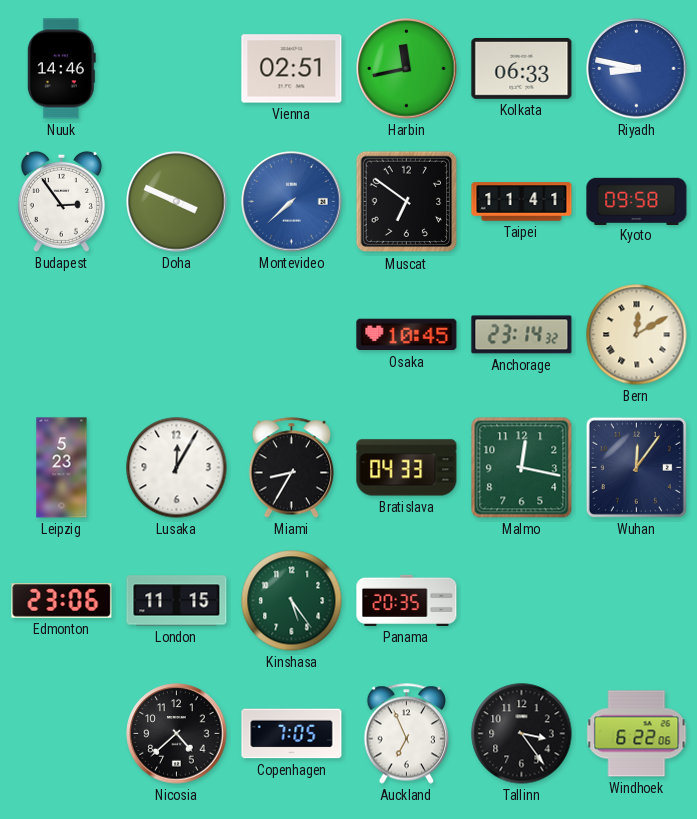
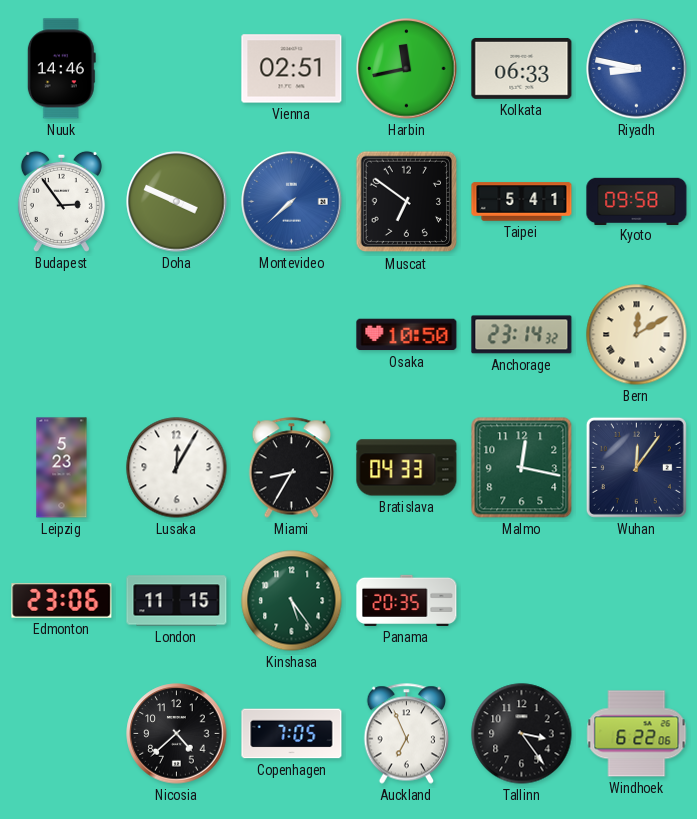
Taipei: 11:41 -> 5:41
Osaka: 10:45 -> 10:50
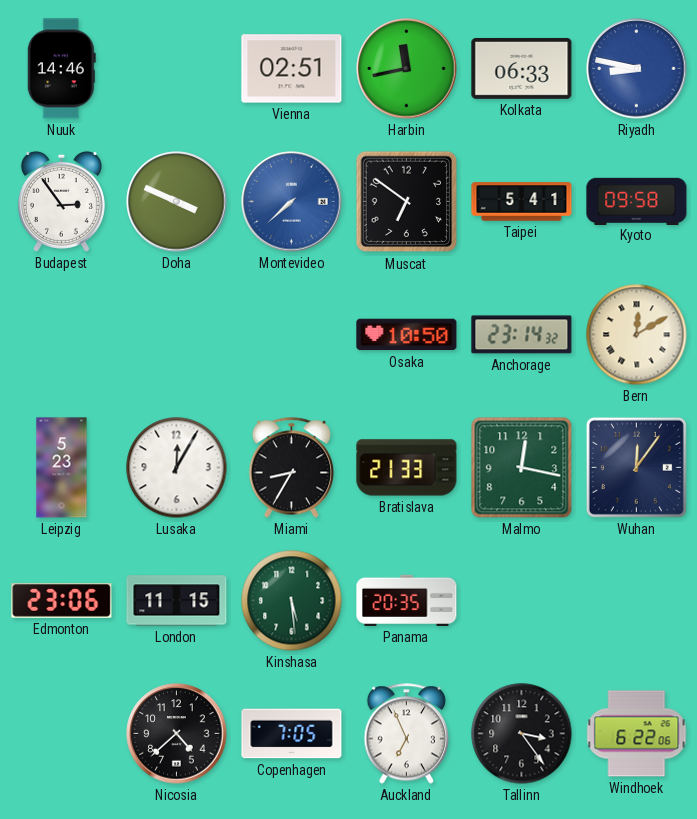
Bratislava: 04:33 -> 21:33
Kinshasa: 5:24 -> 5:29
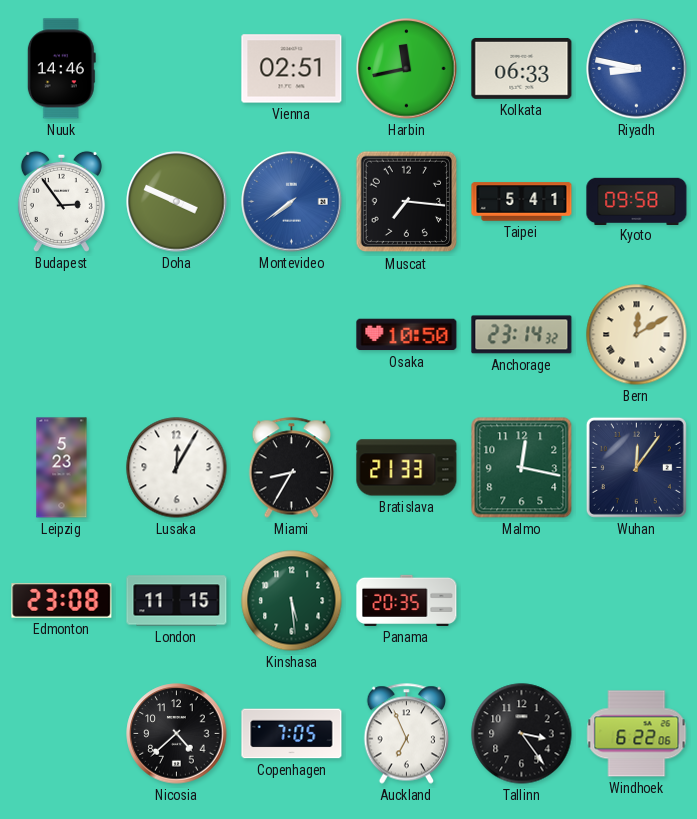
Montevideo: 7:38 -> 7:39
Muscat: 6:51 -> 7:16
Edmonton: 23:06 -> 23:08
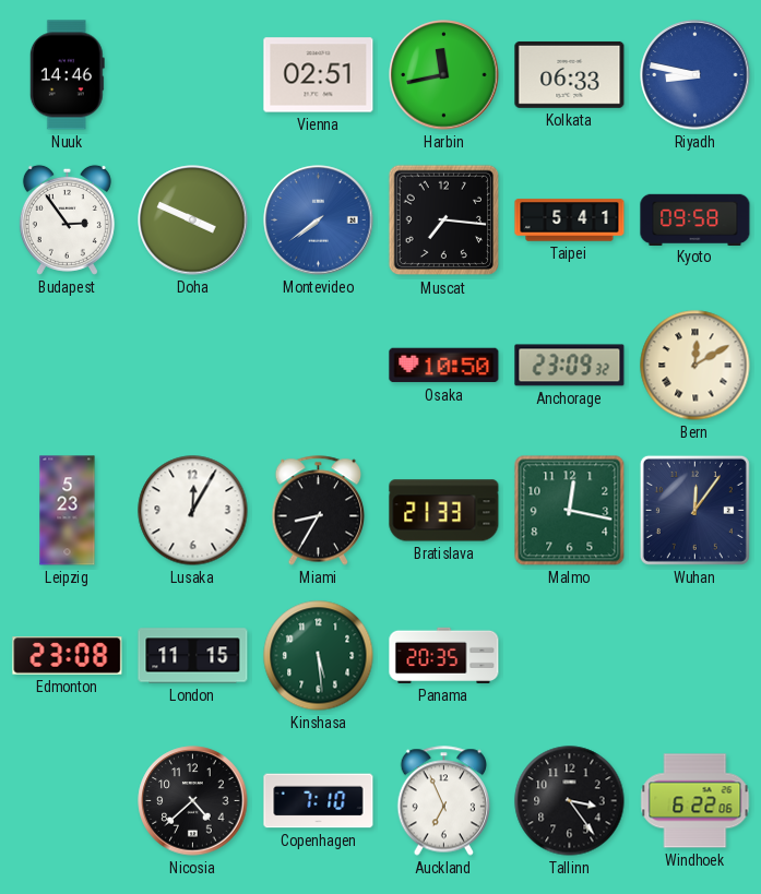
Anchorage: 23:14 -> 23:09
Copenhagen: 7:05 -> 7:10
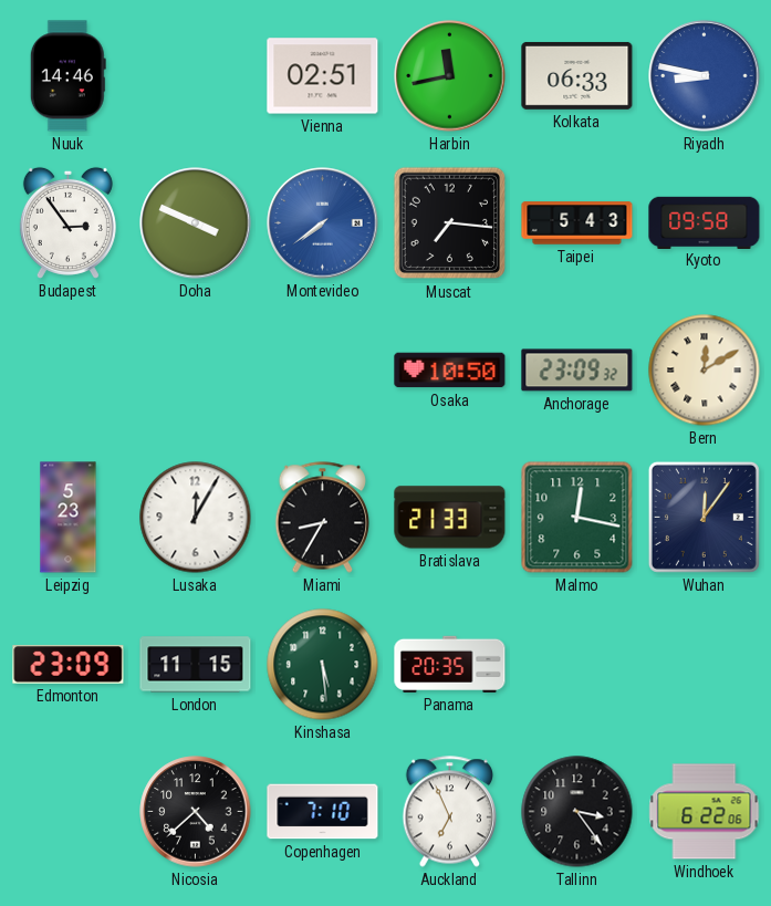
Taipei: 5:41 -> 5:43
Edmonton: 23:08 -> 23:09
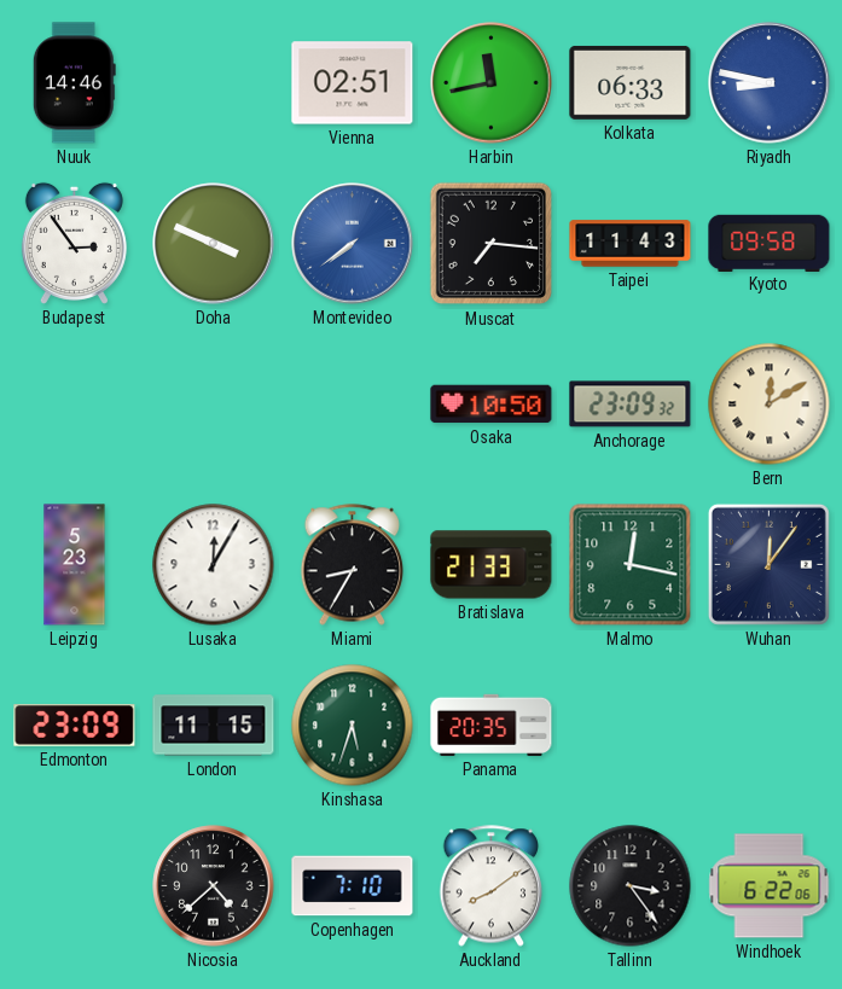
Taipei: 5:43 -> 11:43
Kinshasa: 5:29 -> 5:33
Auckland: 6:56 -> 8:09
